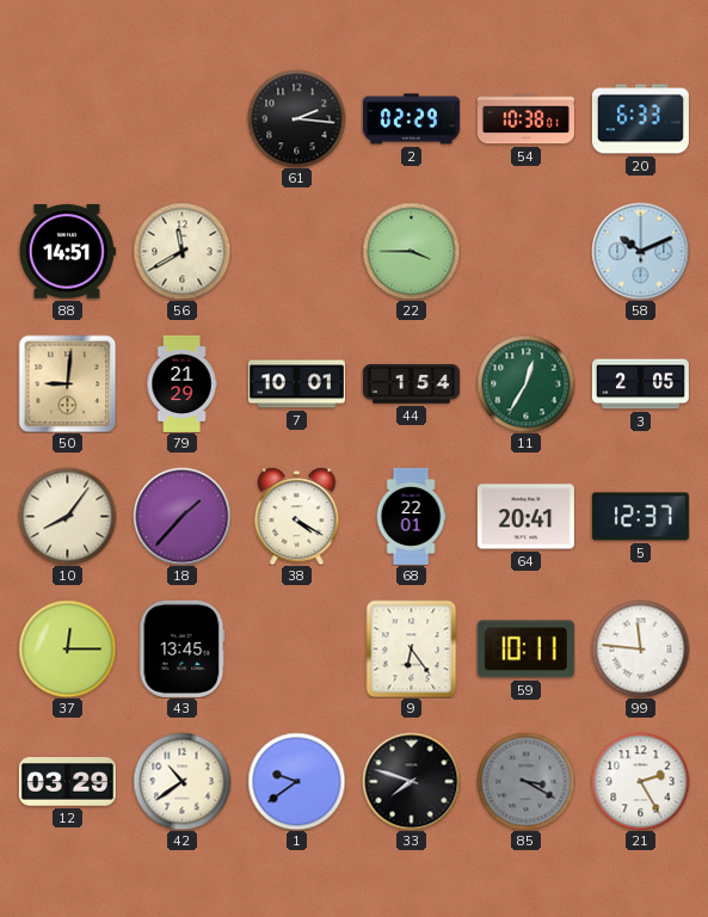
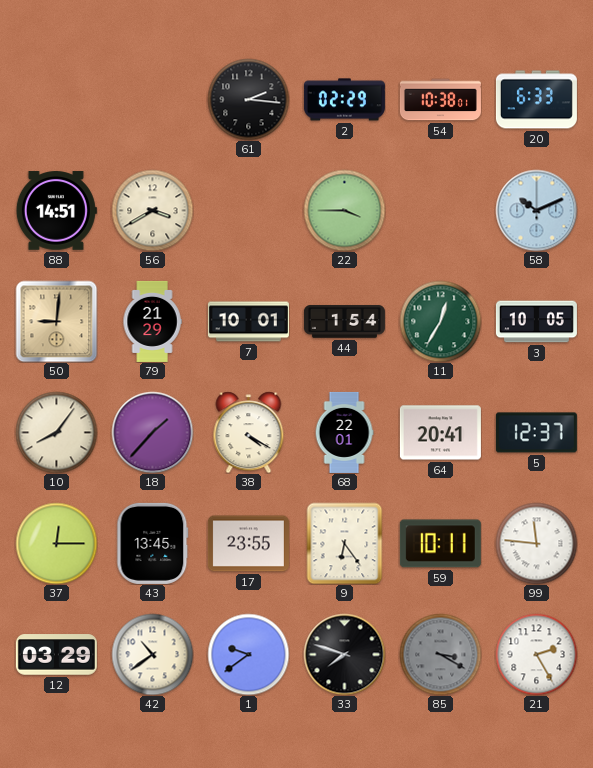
56: 11:40 -> 3:40
3: 2:05 -> 10:05
17: none -> 23:55
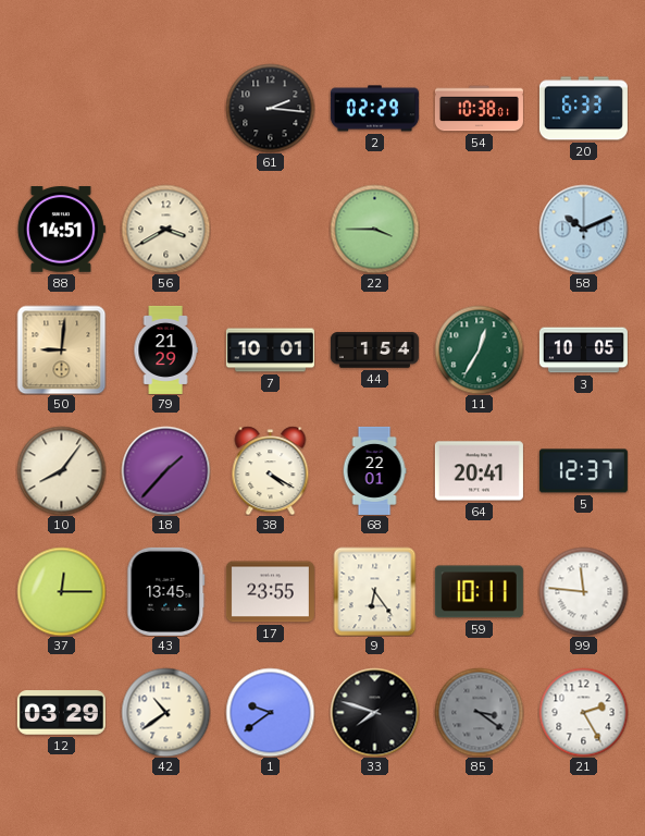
85: 3:20 -> 3:21
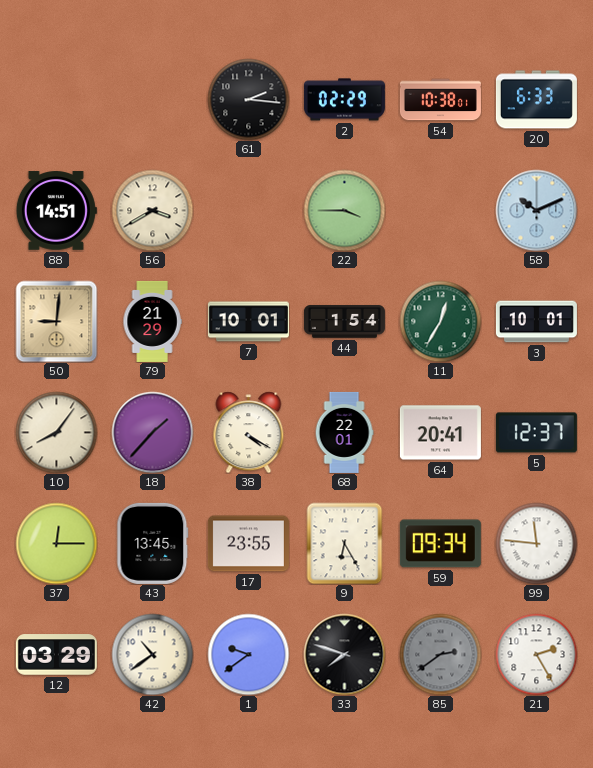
3: 10:05 -> 10:01
9: 6:24 -> 6:25
59: 10:11 -> 09:34
85: 3:21 -> 2:39
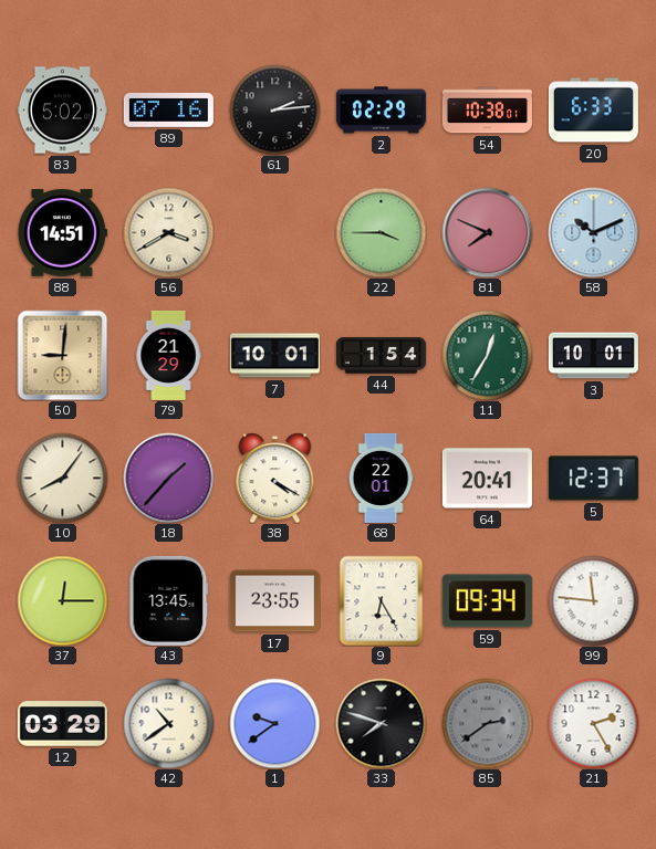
83: none -> 5:02
89: none -> 07:16
61: 2:16 -> 2:14
81: none -> 7:49
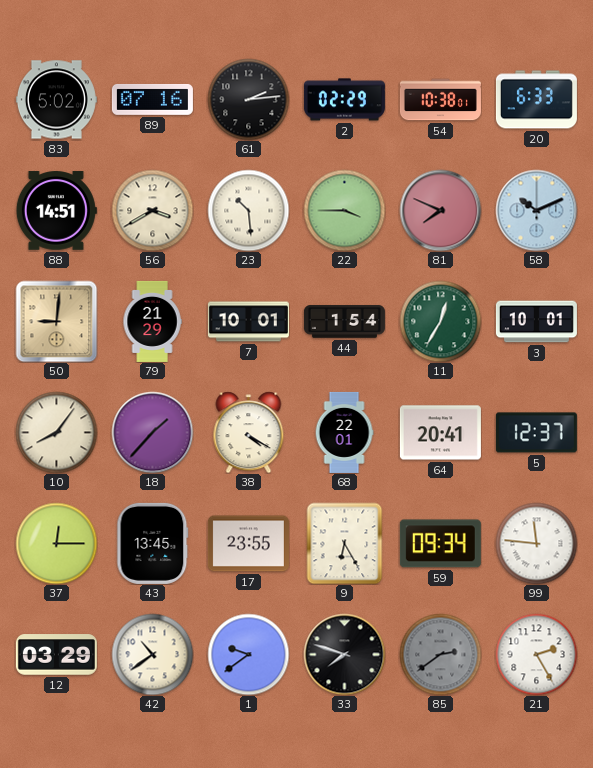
23: none -> 10:29
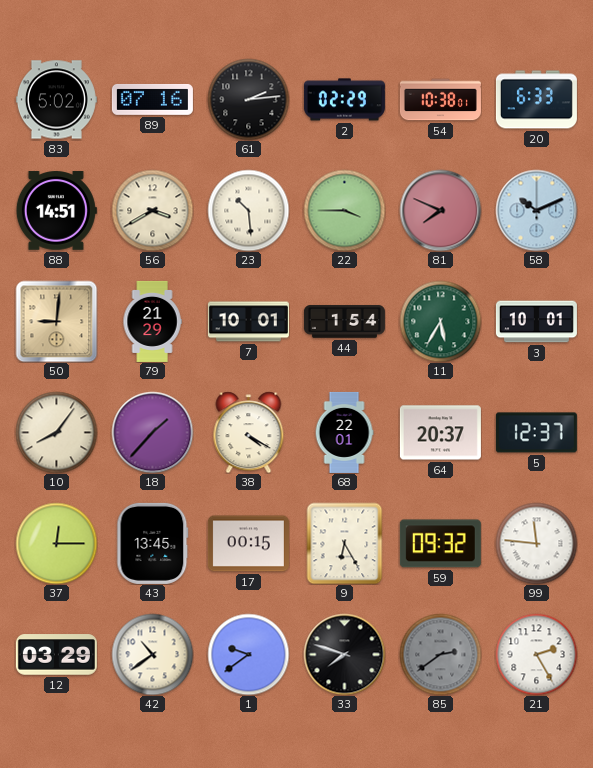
11: 12:35 -> 5:35
64: 20:41 -> 20:37
17: 23:55 -> 00:15
59: 09:34 -> 09:32
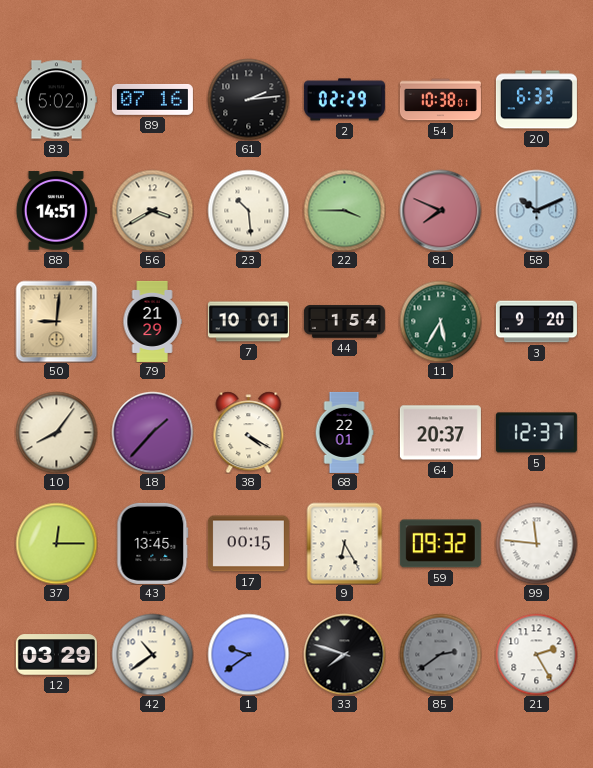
3: 10:01 -> 9:20
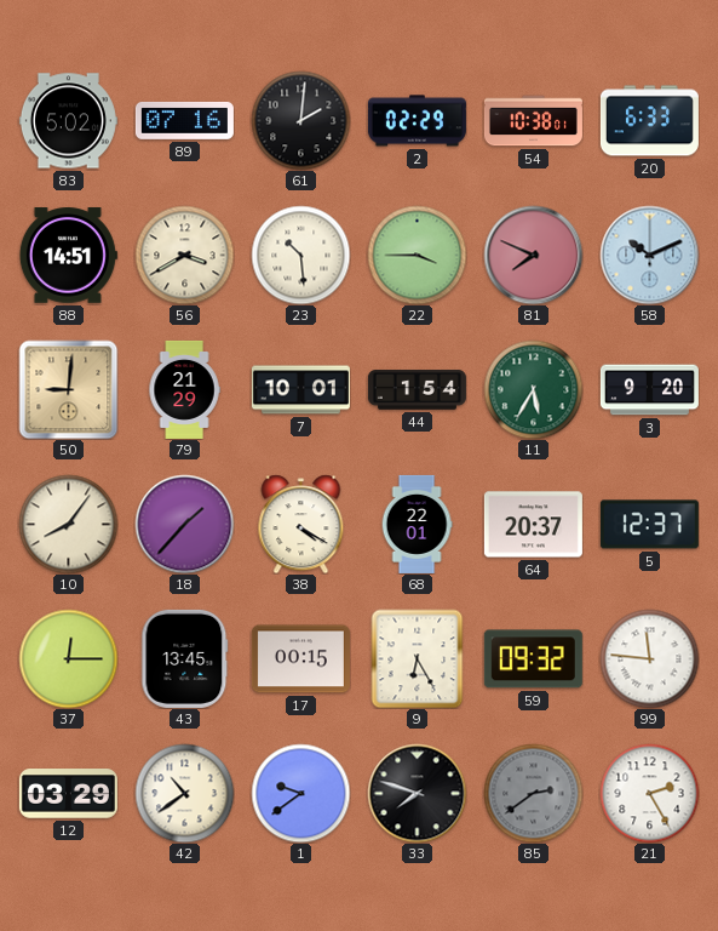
61: 2:14 -> 2:01
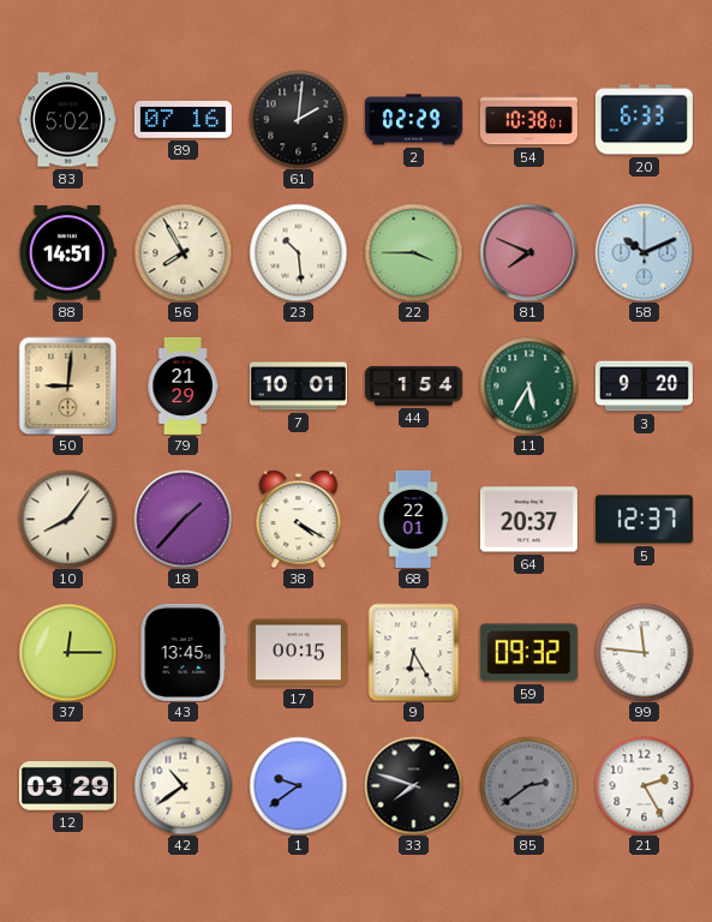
56: 3:40 -> 7:55
